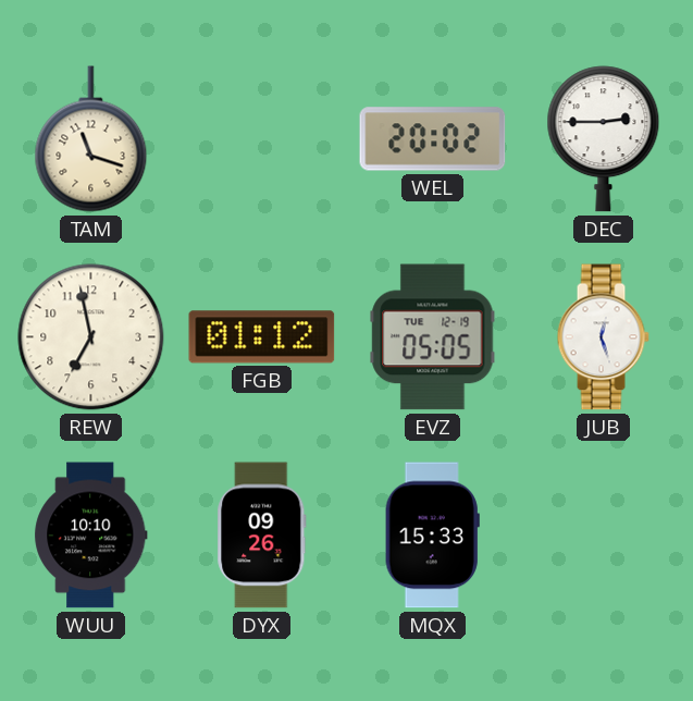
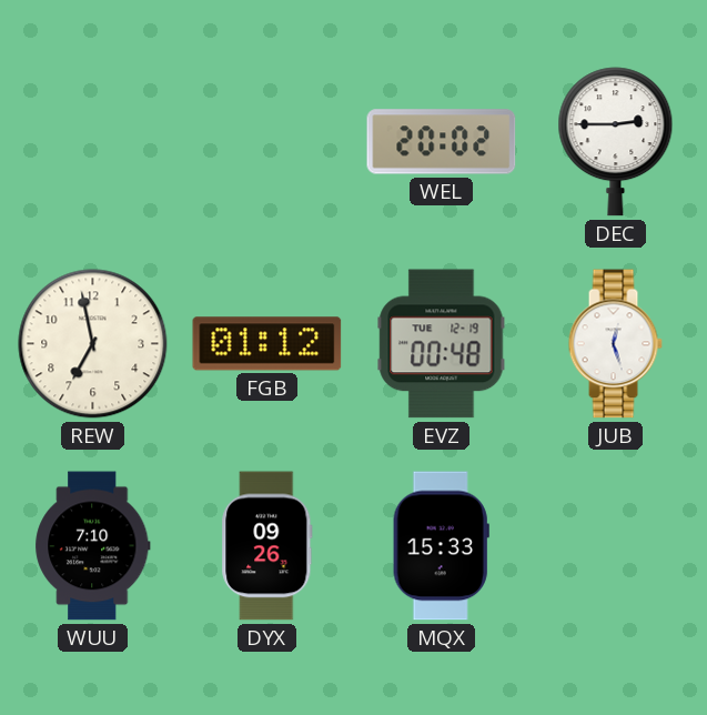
TAM: 11:18 -> none
EVZ: 05:05 -> 00:48
WUU: 10:10 -> 7:10
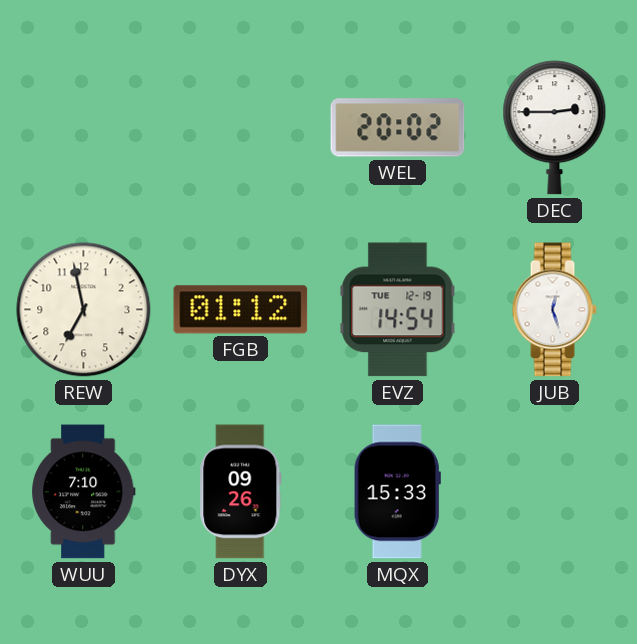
EVZ: 00:48 -> 14:54
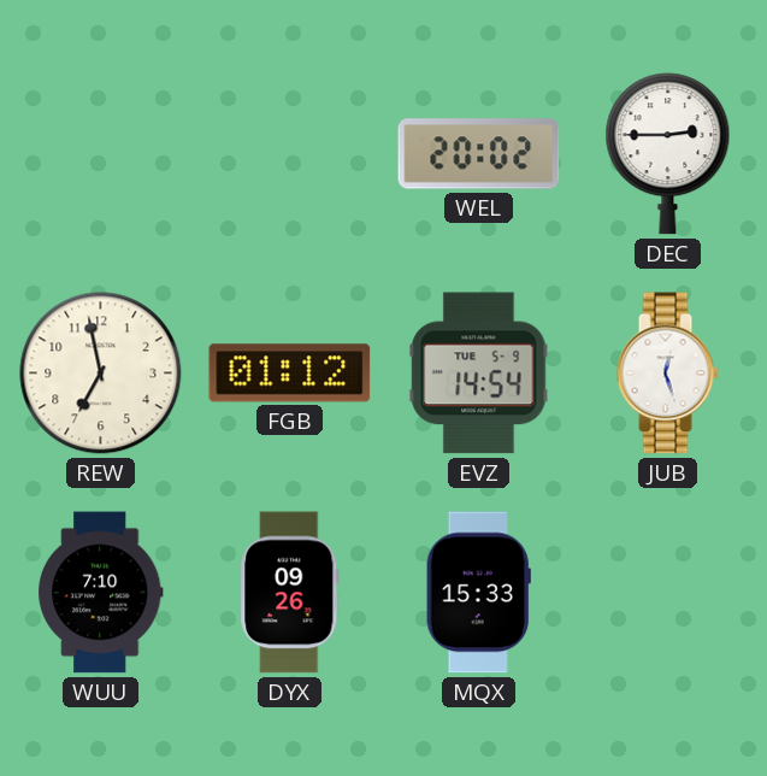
EVZ date: TUE 12-19 -> TUE 5-9
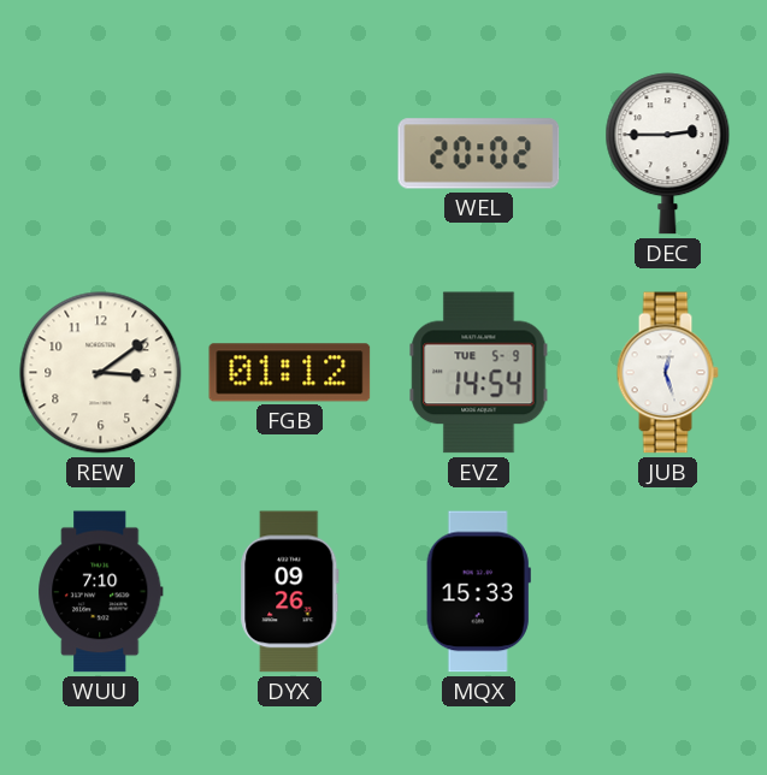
REW: 6:58 -> 3:09
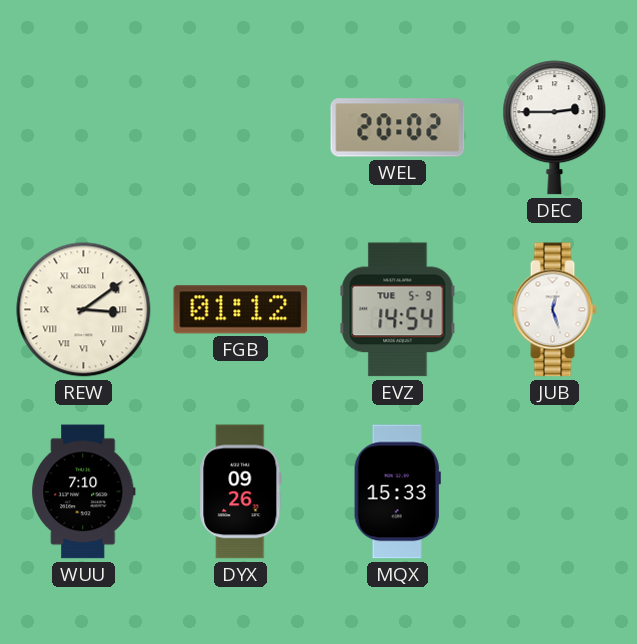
REW numerals: Arabic -> Roman
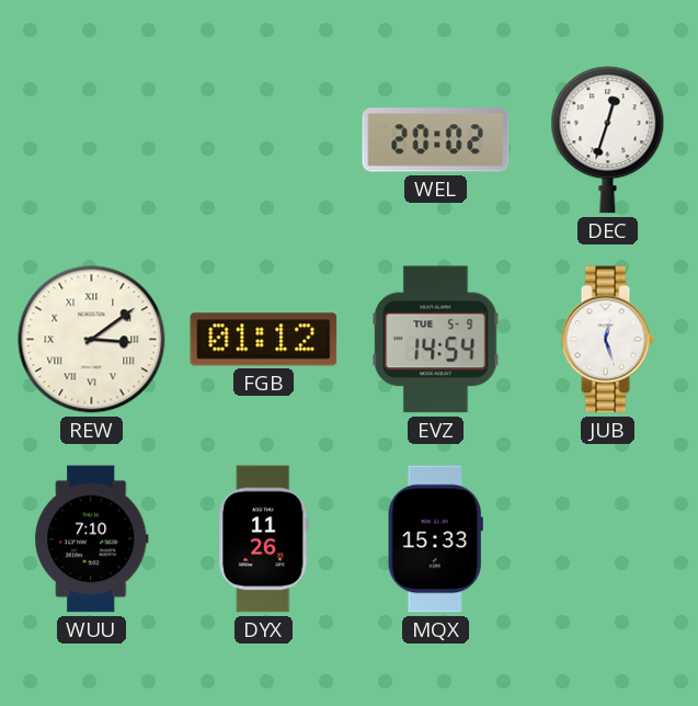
DEC: 2:45 -> 12:33
DYX: 09:26 -> 11:26
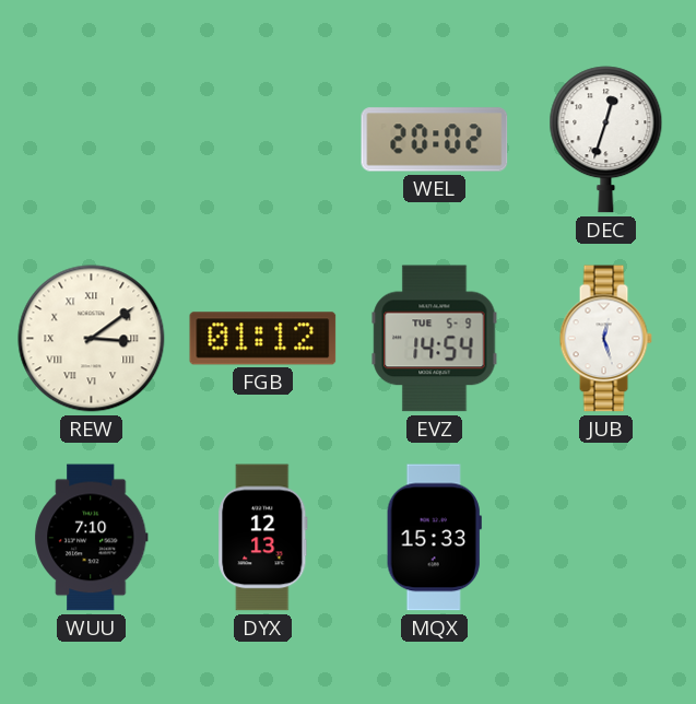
DYX: 11:26 -> 12:13
